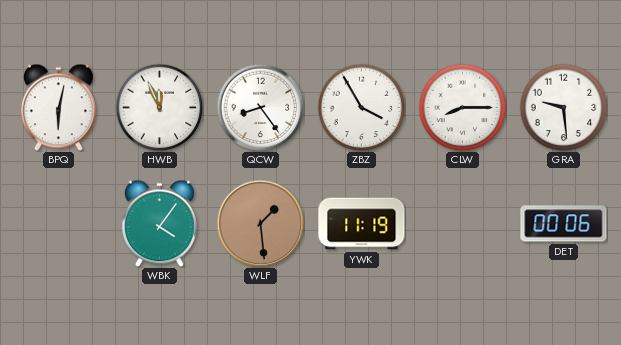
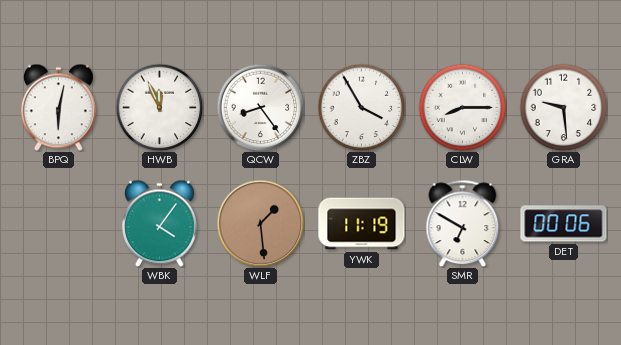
SMR: none -> 6:50
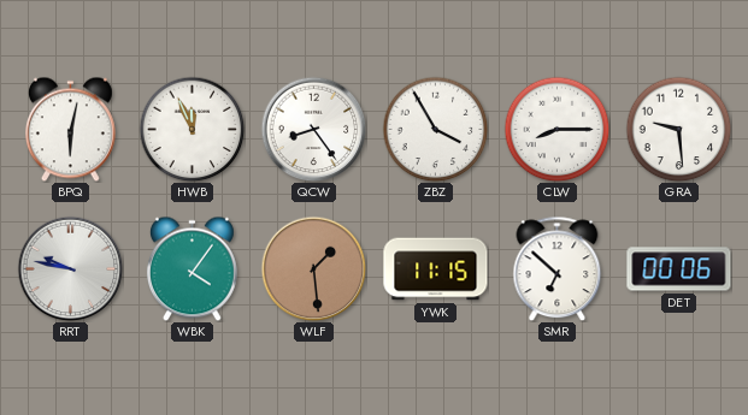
RRT: none -> 9:47
YWK: 11:19 -> 11:15
SMR: 6:50 -> 6:52
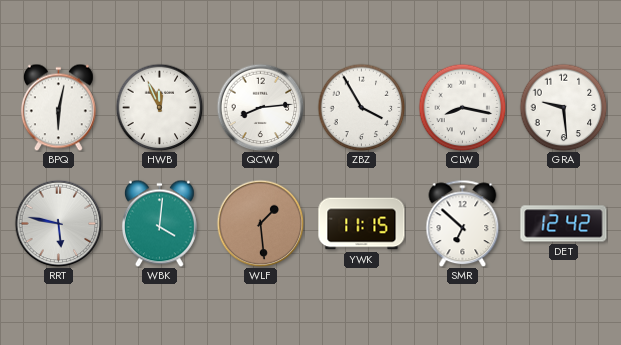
QCW: 8:24 -> 8:14
CLW: 8:15 -> 8:17
RRT: 9:47 -> 5:47
WBK: 4:06 -> 4:01
DET: 00:06 -> 12:42
